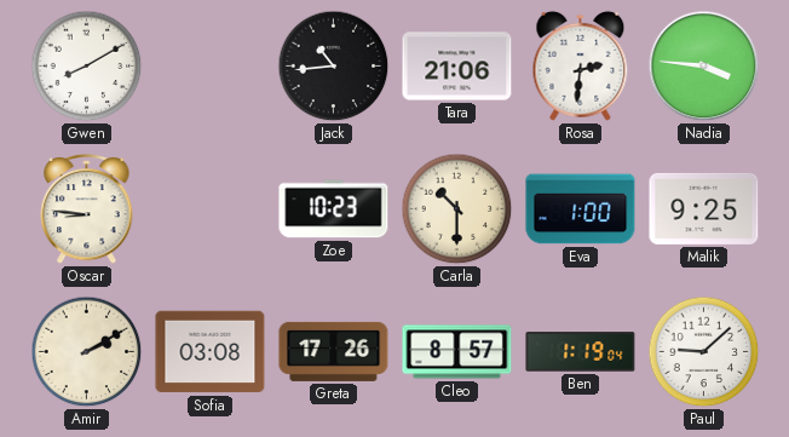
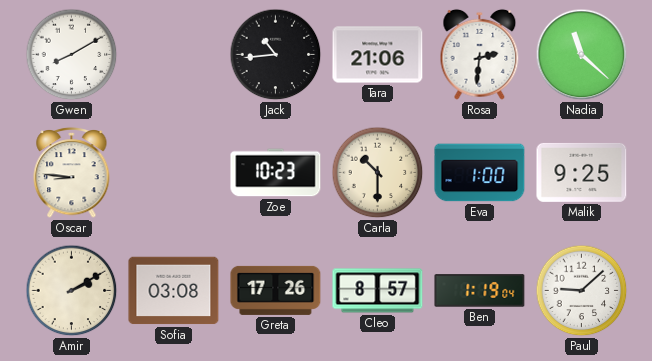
Nadia: 3:46 -> 11:22
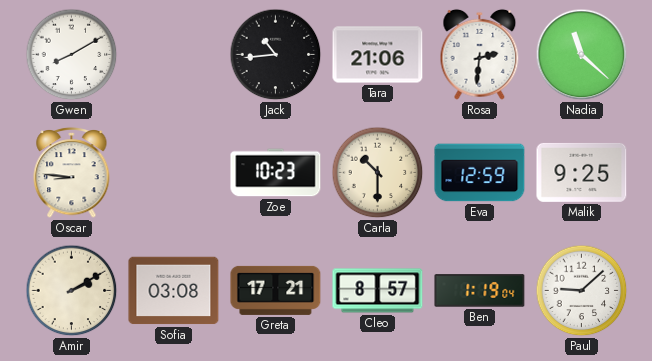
Eva: 1:00 -> 12:59
Greta: 17:26 -> 17:21
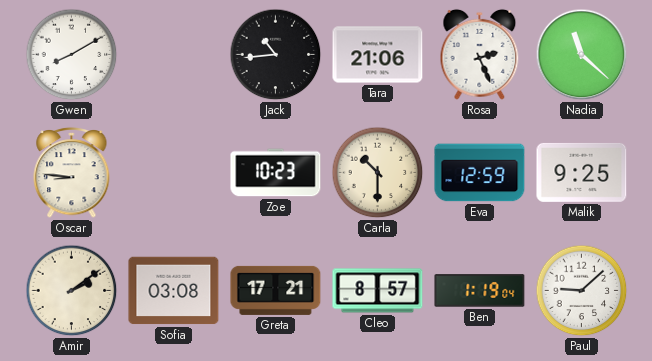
Rosa: 2:31 -> 2:26
Amir: 2:10 -> 2:09
